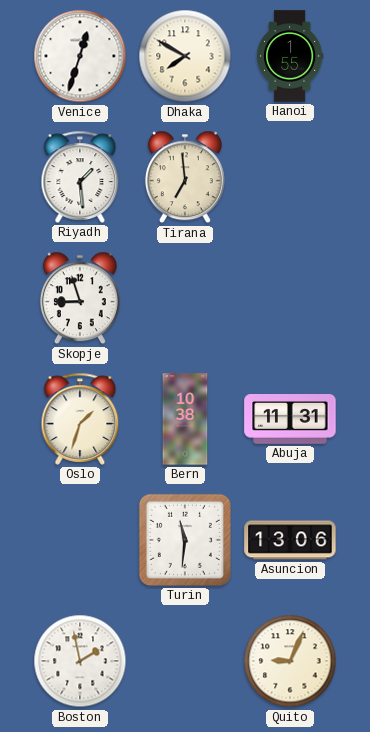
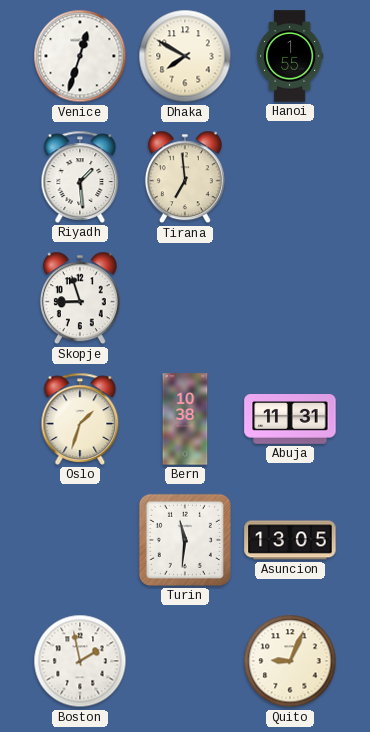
Asuncion: 13:06 -> 13:05
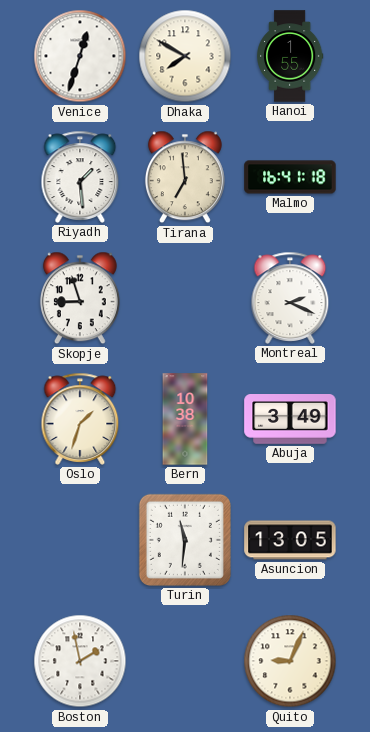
Malmo: none -> 16:41
Montreal: none -> 2:19
Abuja: 11:31 -> 3:49
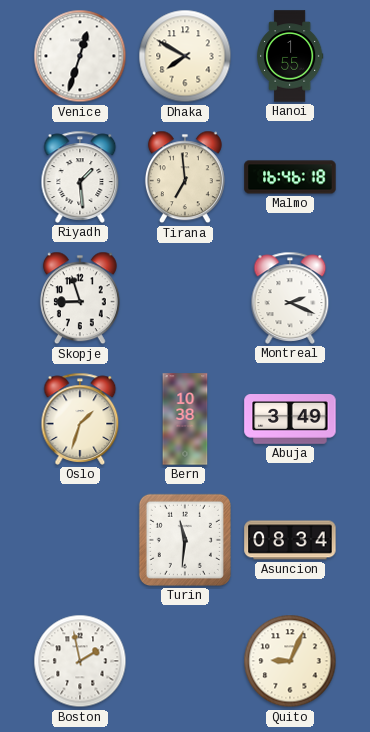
Malmo: 16:41 -> 16:46
Asuncion: 13:05 -> 08:34
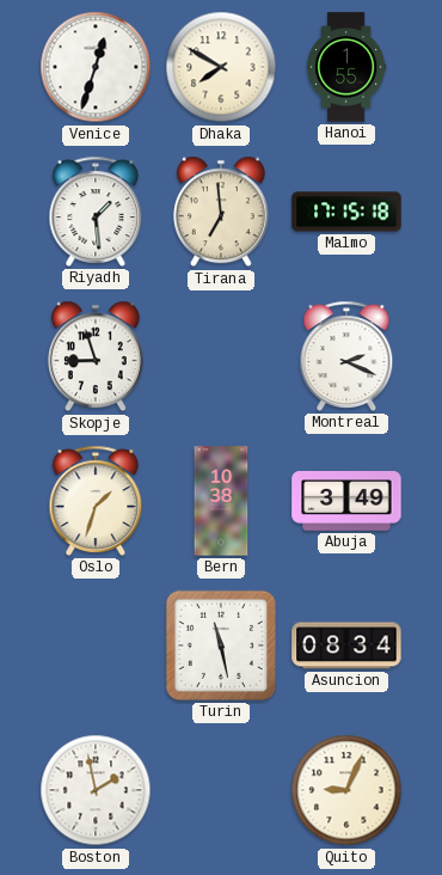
Malmo: 16:46 -> 17:15
Turin: 11:31 -> 11:28
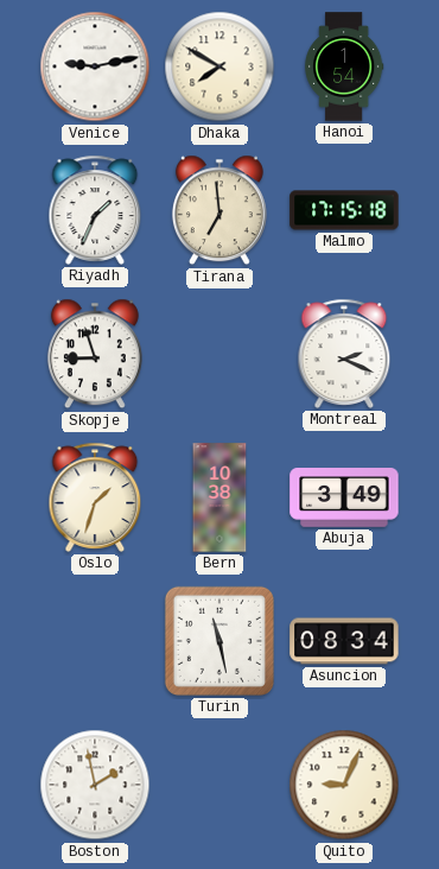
Venice: 12:33 -> 9:13
Hanoi: 1:55 -> 1:54
Riyadh: 1:29 -> 1:34
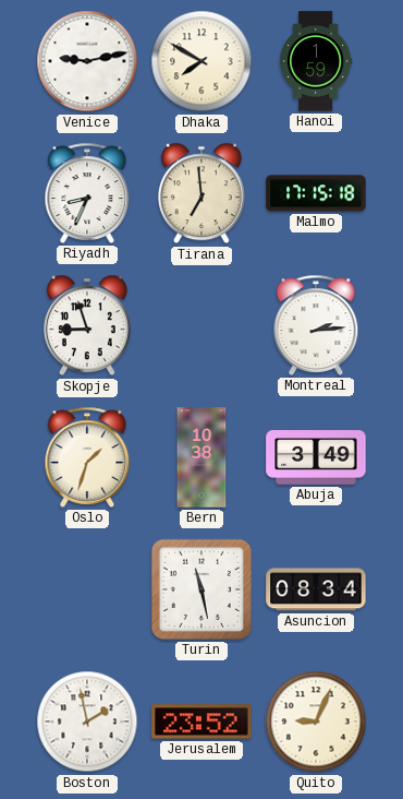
Hanoi: 1:54 -> 1:59
Riyadh: 1:34 -> 8:34
Montreal: 2:19 -> 2:14
Jerusalem: none -> 23:52
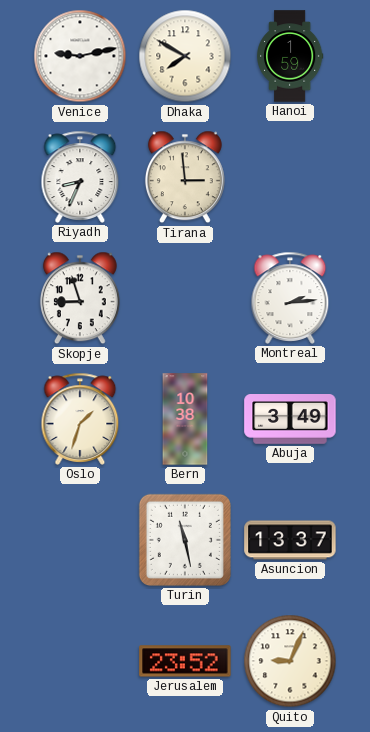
Tirana: 6:59 -> 2:59
Malmo: 17:15 -> none
Asuncion: 08:34 -> 13:37
Boston: 1:58 -> none
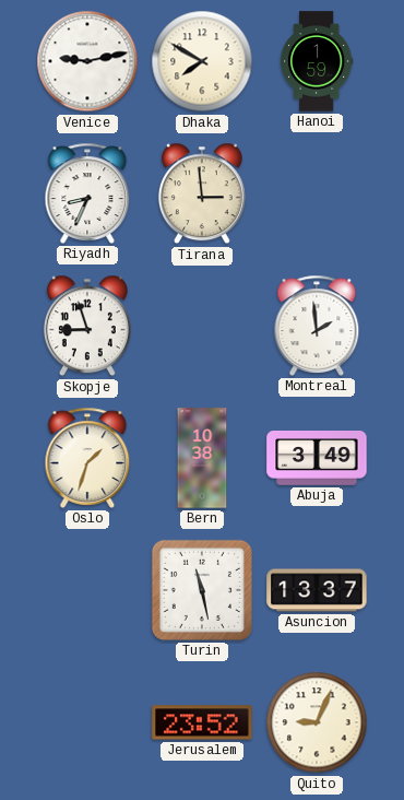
Montreal: 2:14 -> 1:59
